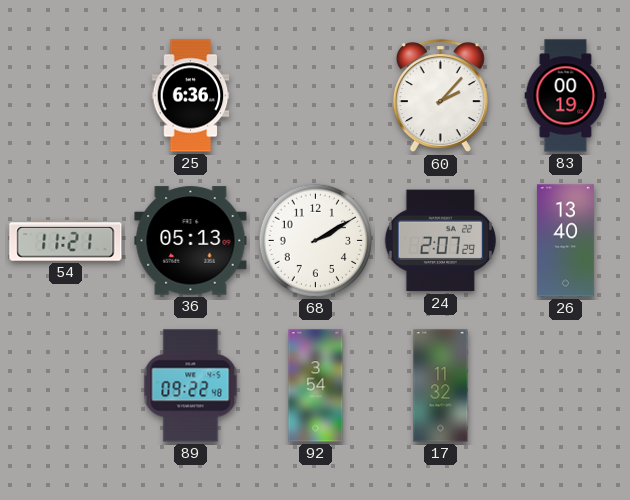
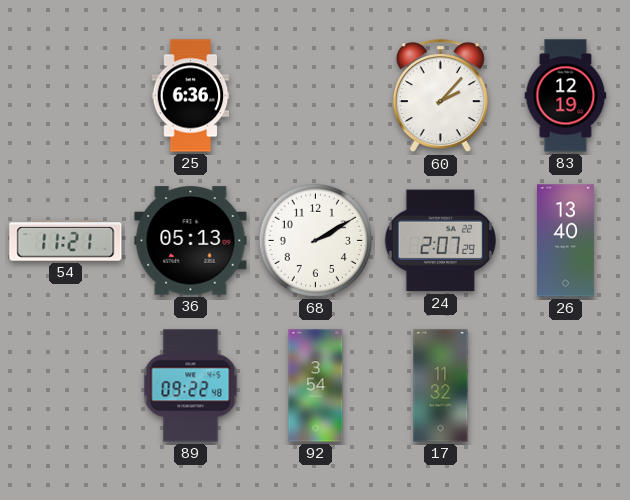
83: 00:19 -> 12:19
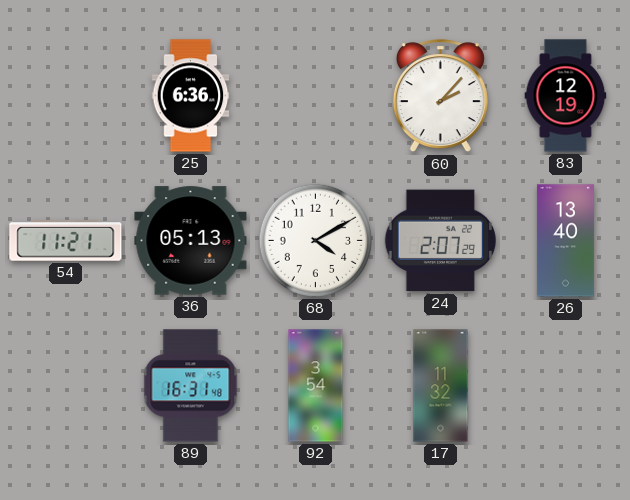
68: 2:10 -> 4:10
89: 09:22 -> 16:31
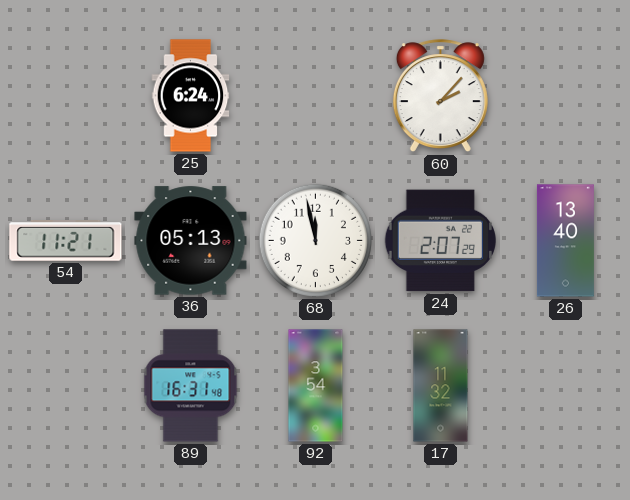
25: 6:36 -> 6:24
83: 12:19 -> none
68: 4:10 -> 11:58
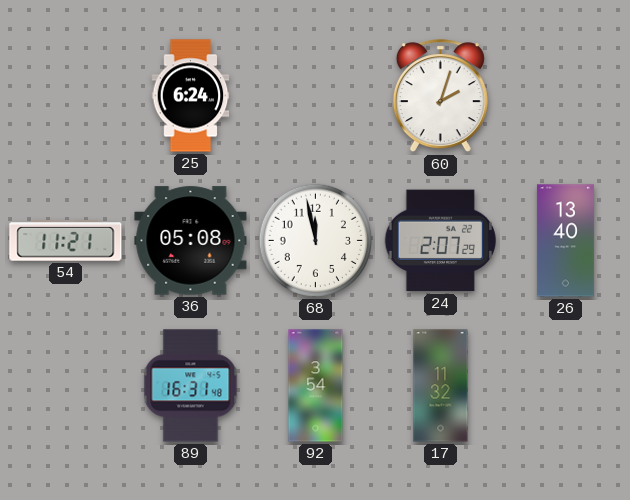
60: 2:07 -> 2:03
36: 05:13 -> 05:08
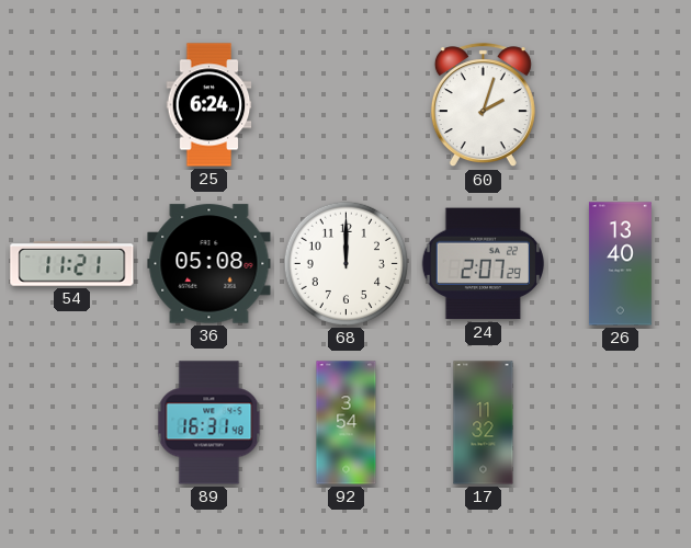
68: 11:58 -> 12:00
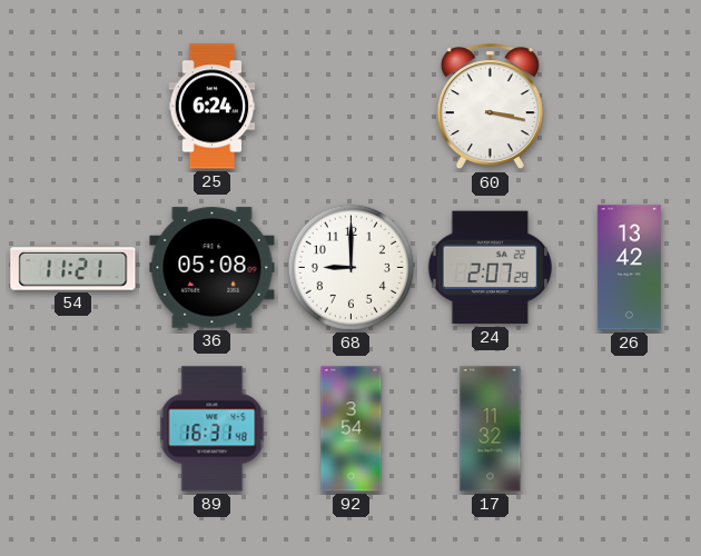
60: 2:03 -> 3:17
68: 12:00 -> 9:00
26: 13:40 -> 13:42
